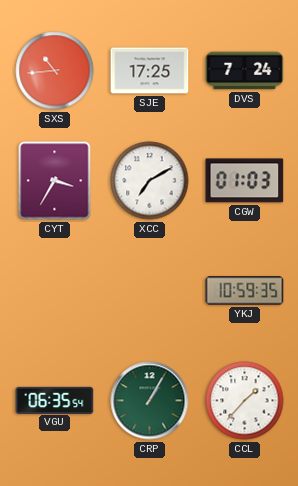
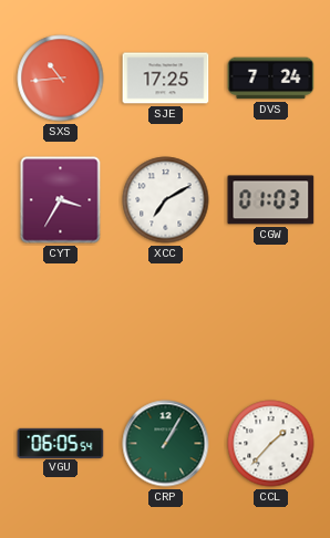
YKJ: 10:59 -> none
VGU: 06:35 -> 06:05
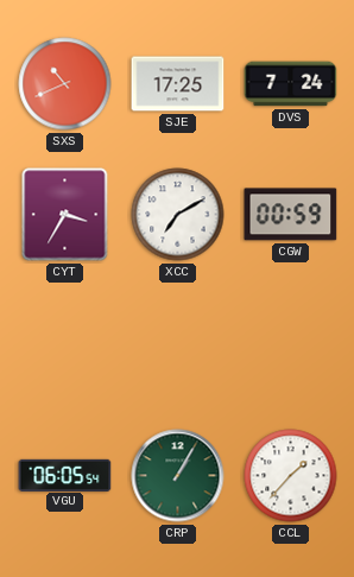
SXS: 10:44 -> 10:41
CGW: 01:03 -> 00:59
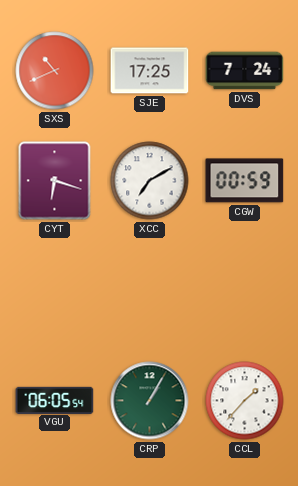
CYT: 3:35 -> 6:18
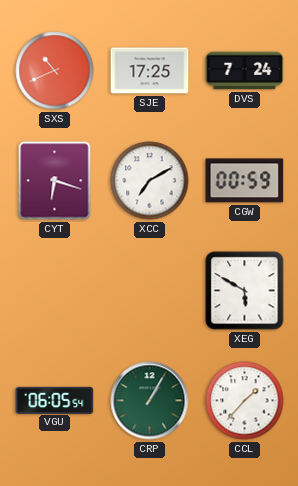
XEG: none -> 5:50
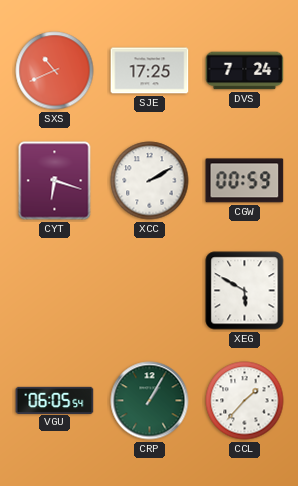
XCC: 7:10 -> 2:10
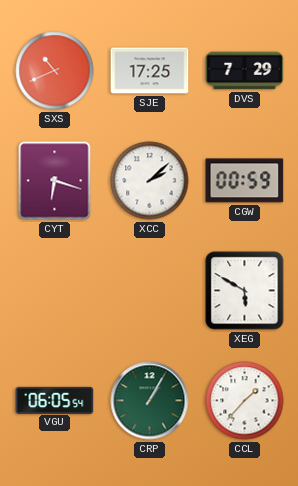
DVS: 7:24 -> 7:29
XCC: 2:10 -> 2:08
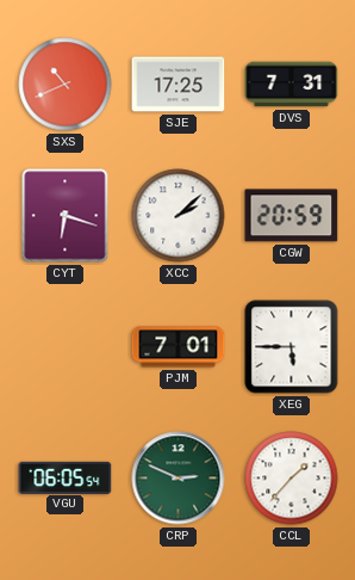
DVS: 7:29 -> 7:31
CGW: 00:59 -> 20:59
PJM: none -> 7:01
XEG: 5:50 -> 5:45
CRP: 1:05 -> 2:49
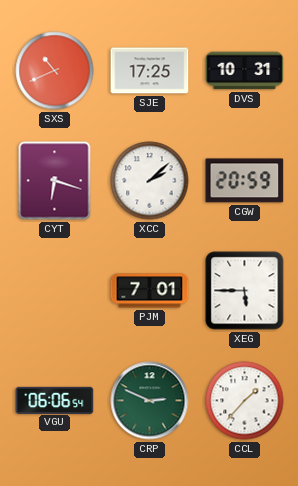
DVS: 7:31 -> 10:31
VGU: 06:05 -> 06:06
